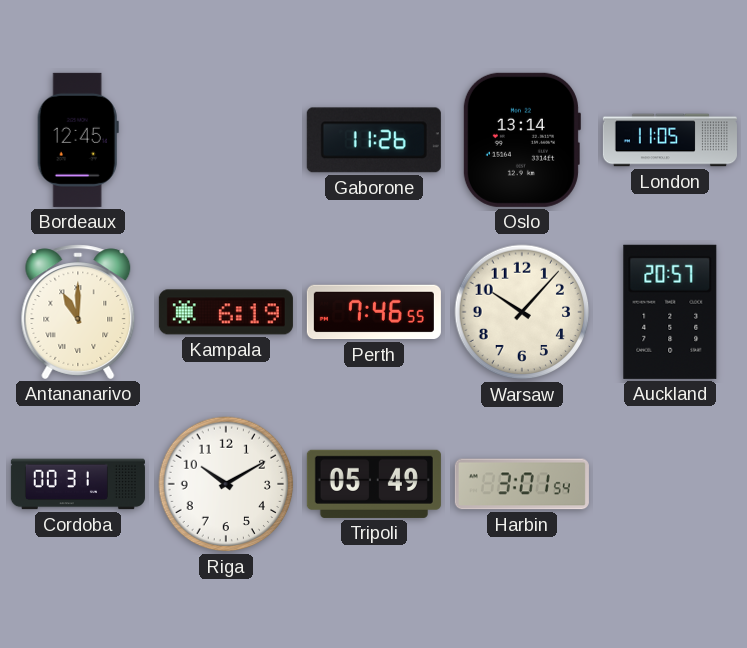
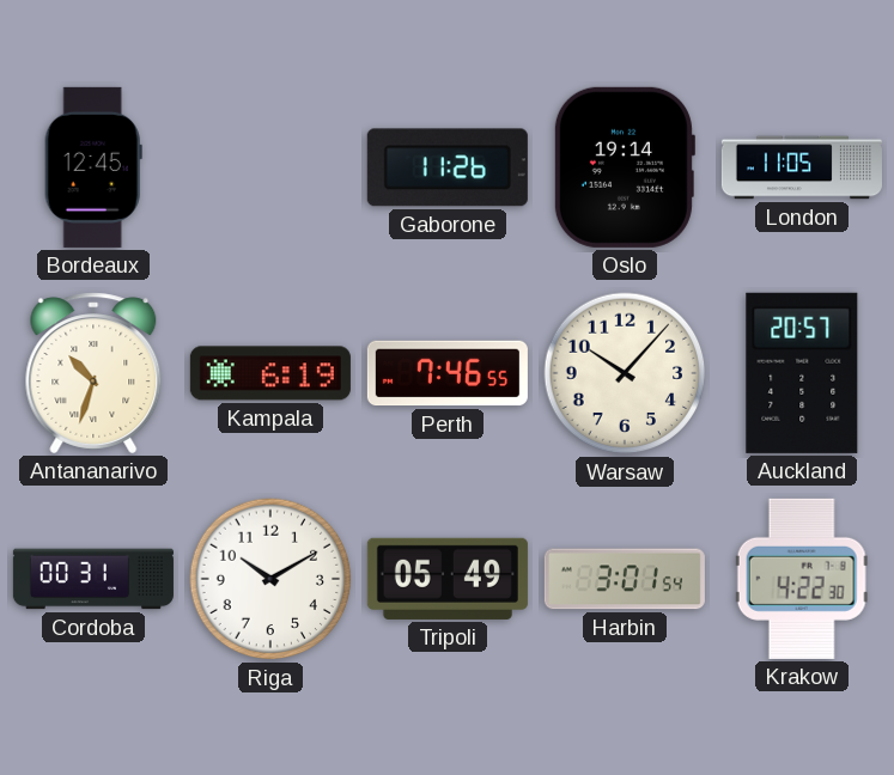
Oslo: 13:14 -> 19:14
Antananarivo: 11:00 -> 10:33
Krakow: none -> 4:22
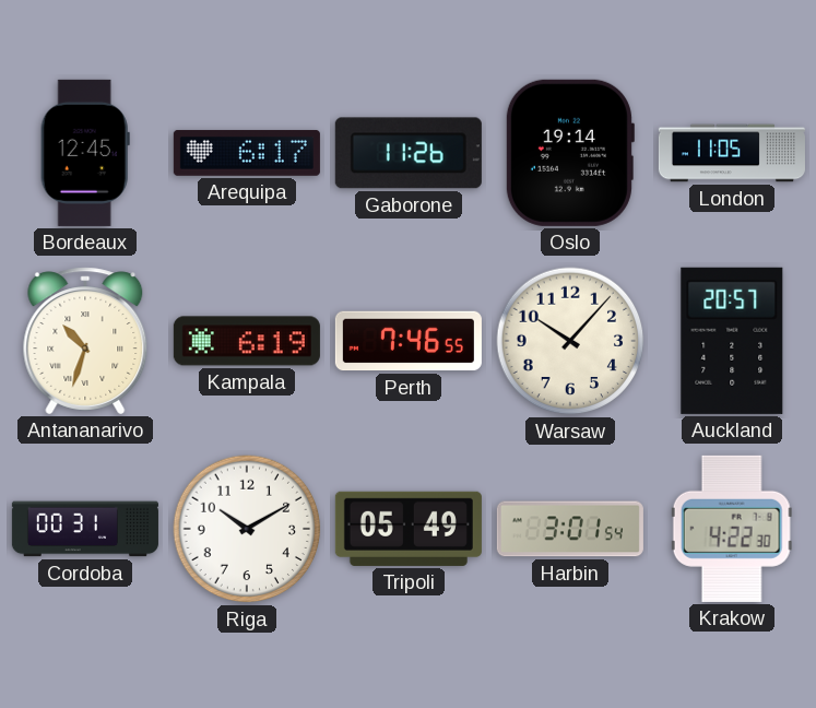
Arequipa: none -> 6:17
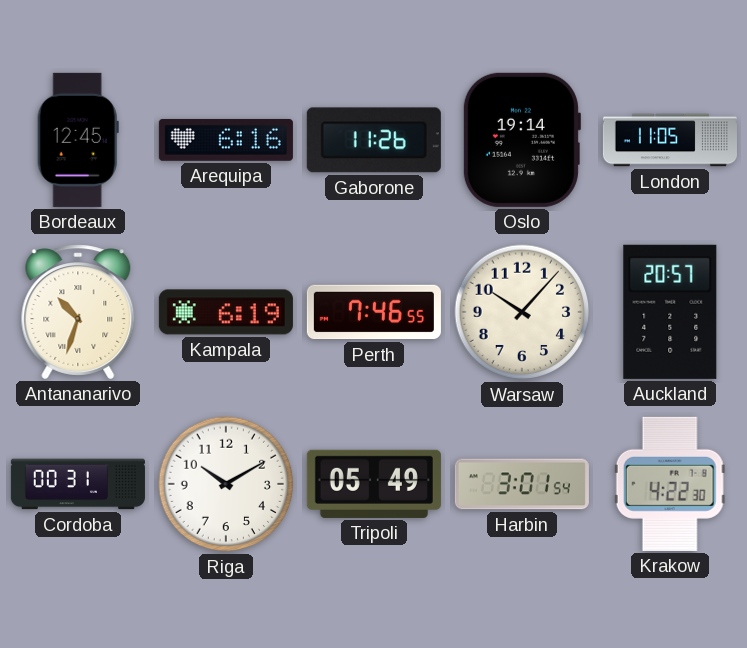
Arequipa: 6:17 -> 6:16
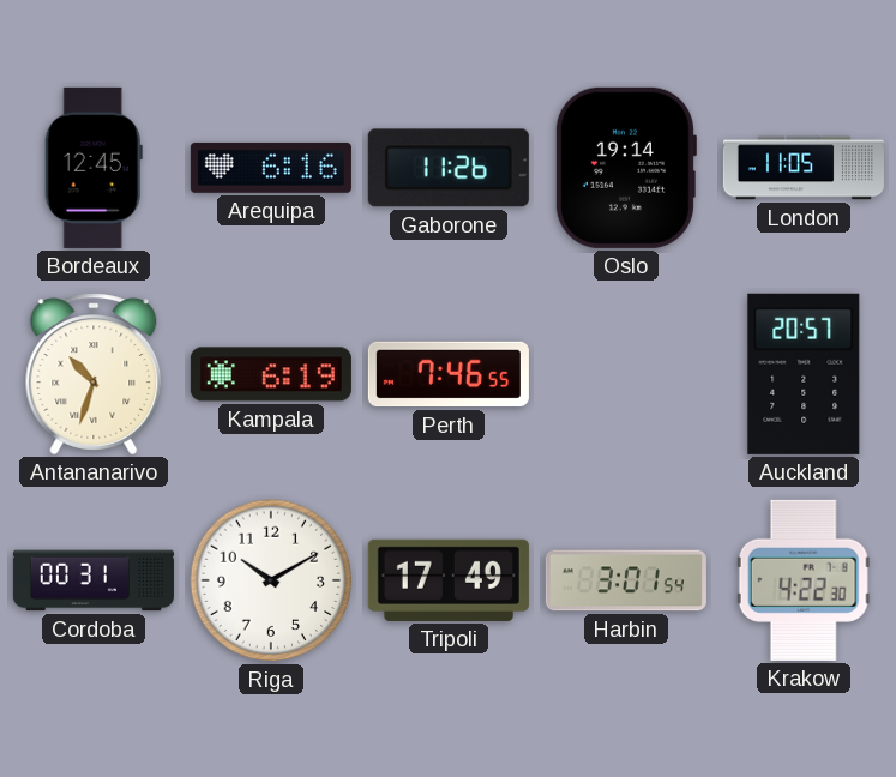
Warsaw: 10:07 -> none
Tripoli: 05:49 -> 17:49
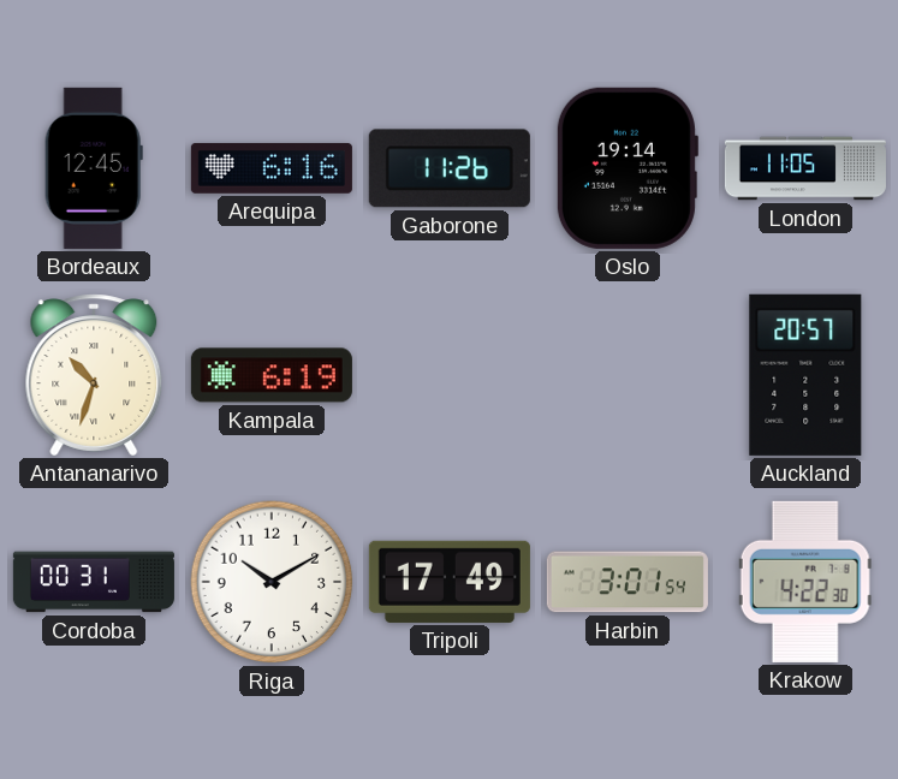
Perth: 7:46 -> none
